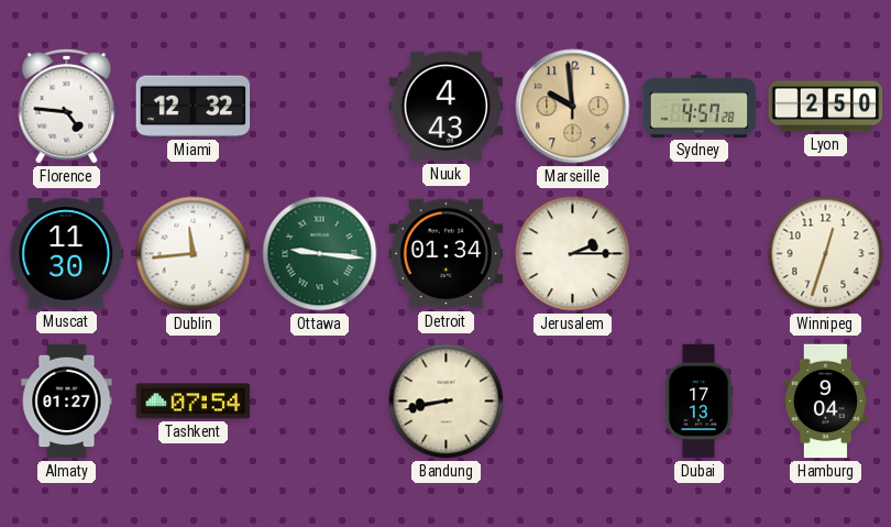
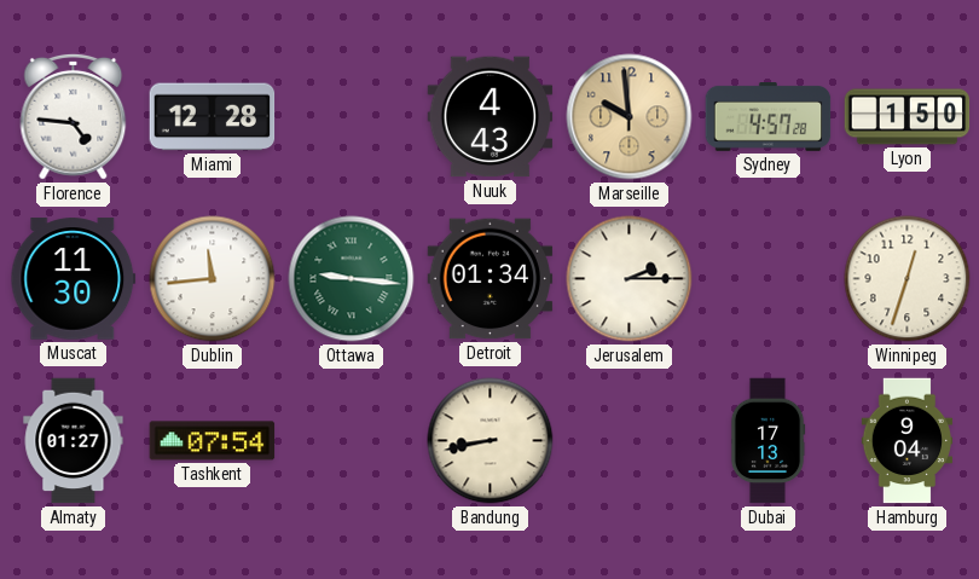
Miami: 12:32 -> 12:28
Lyon: 2:50 -> 1:50
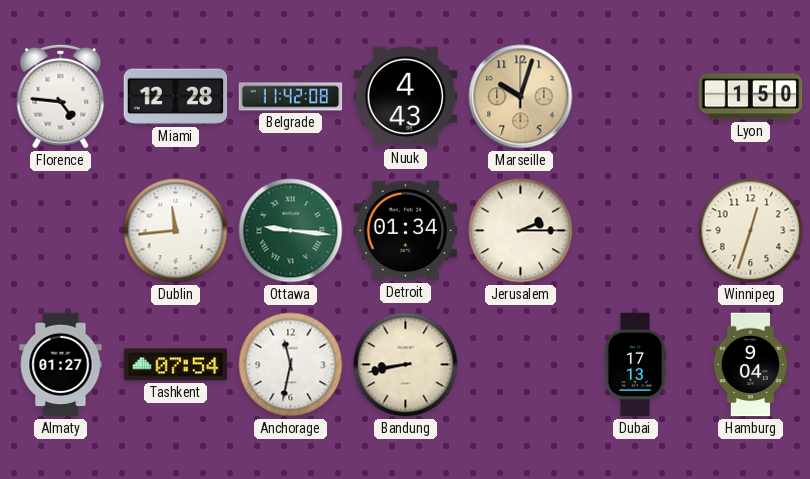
Belgrade: none -> 11:42
Marseille: 9:59 -> 10:03
Sydney: 4:57 -> none
Muscat: 11:30 -> none
Anchorage: none -> 11:32
